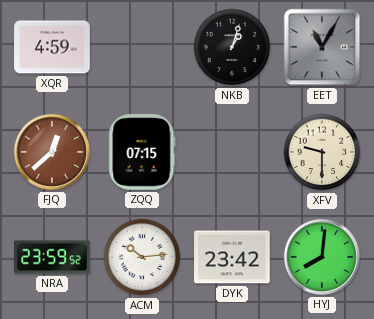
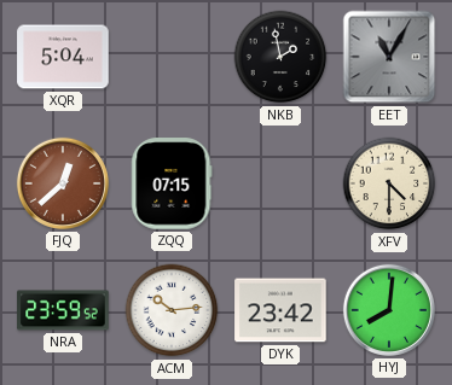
XQR: 4:59 -> 5:04
NKB: 1:03 -> 1:58
XFV: 9:30 -> 4:30
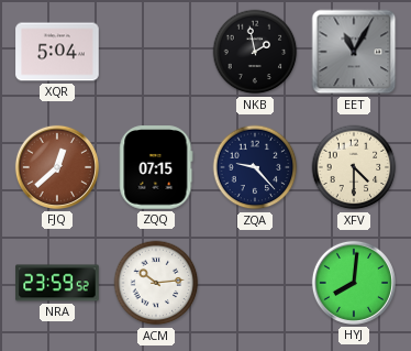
ZQA: none -> 9:23
DYK: 23:42 -> none
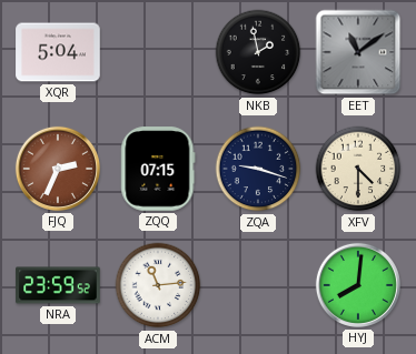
EET: 11:05 -> 11:09
FJQ: 12:38 -> 2:34
ZQA: 9:23 -> 9:18
ACM: 10:14 -> 11:14
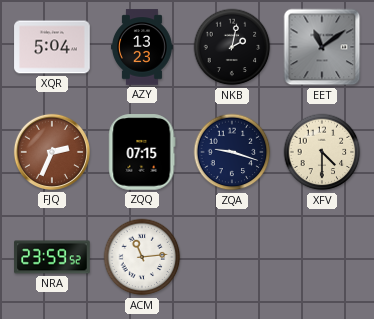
AZY: none -> 13:23
NKB: 1:58 -> 2:02
HYJ: 8:01 -> none
